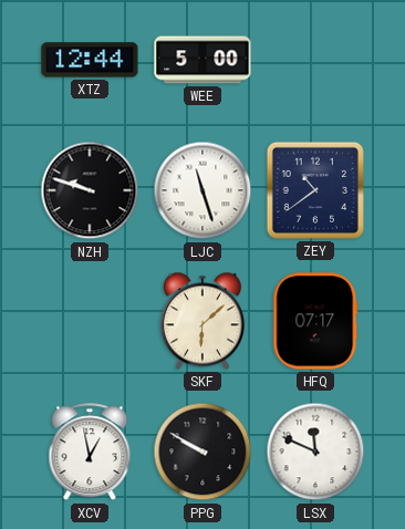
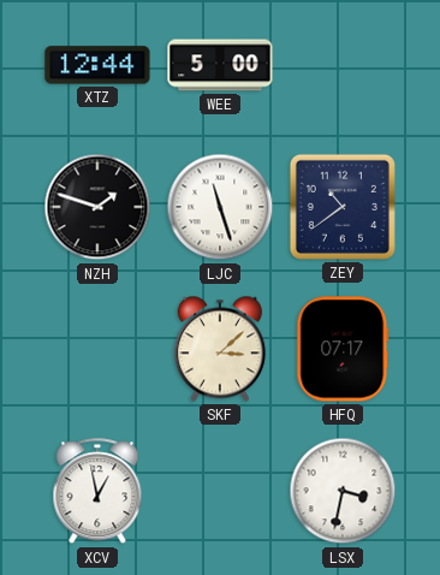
NZH: 9:48 -> 1:48
SKF: 6:08 -> 3:08
PPG: 9:50 -> none
LSX: 11:49 -> 3:32
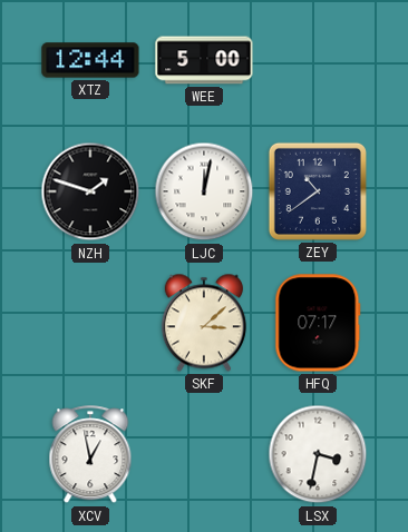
LJC: 11:27 -> 12:02
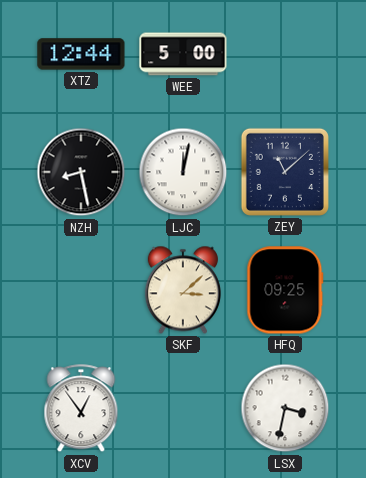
NZH: 1:48 -> 8:28
ZEY: 10:39 -> 11:08
HFQ: 07:17 -> 09:25
XCV: 12:58 -> 12:54
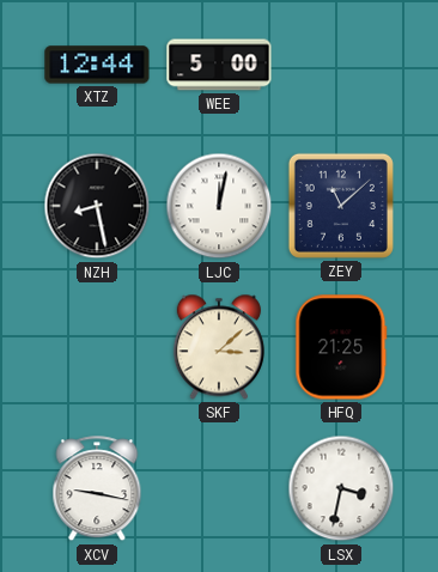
HFQ: 09:25 -> 21:25
XCV: 12:54 -> 9:17
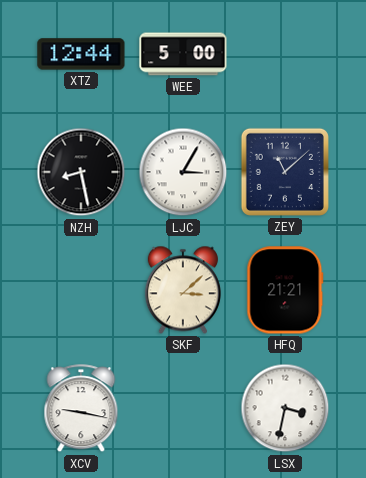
LJC: 12:02 -> 3:05
HFQ: 21:25 -> 21:21
